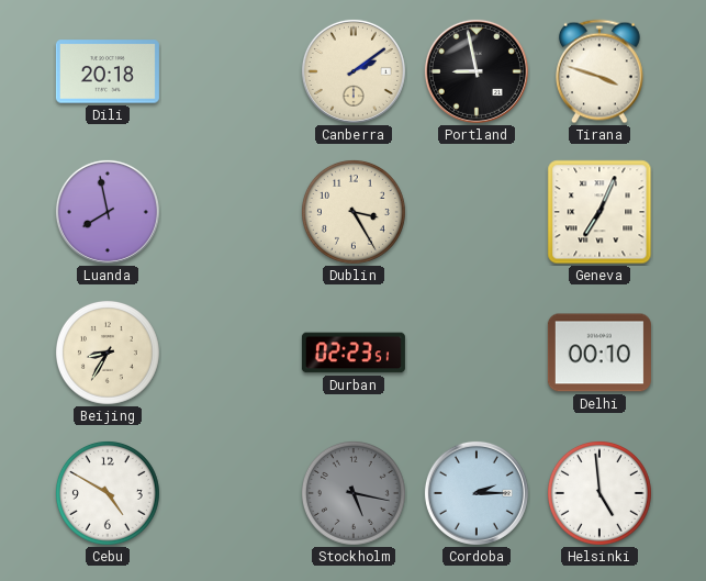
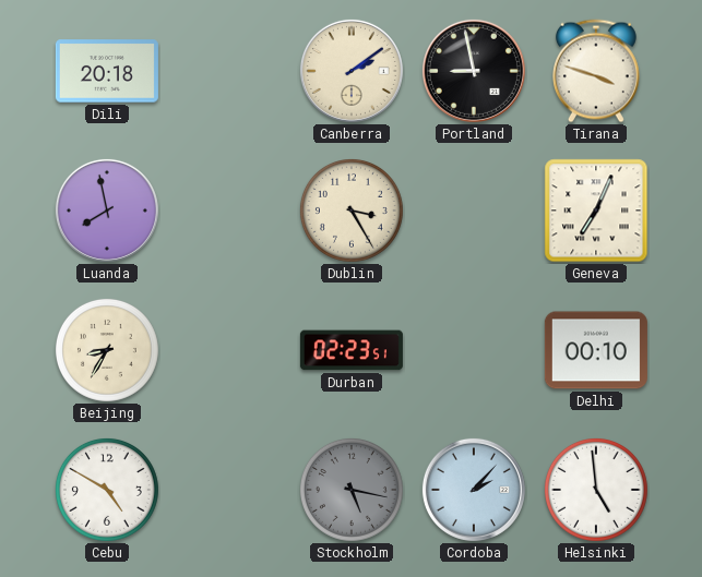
Cordoba: 2:15 -> 2:07
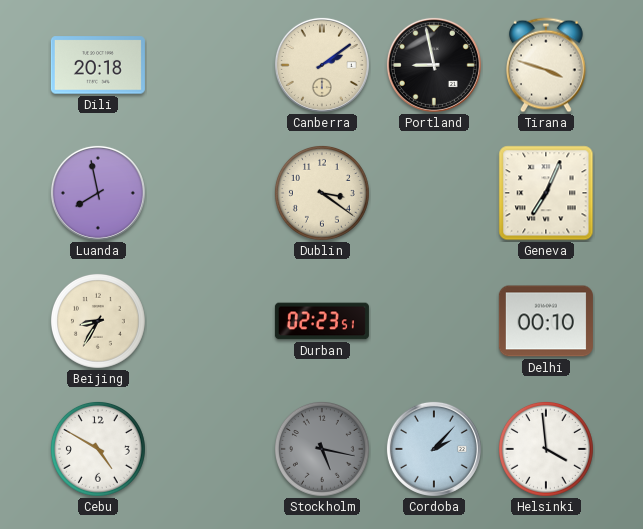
Dublin: 3:25 -> 3:21
Helsinki: 4:59 -> 3:59
